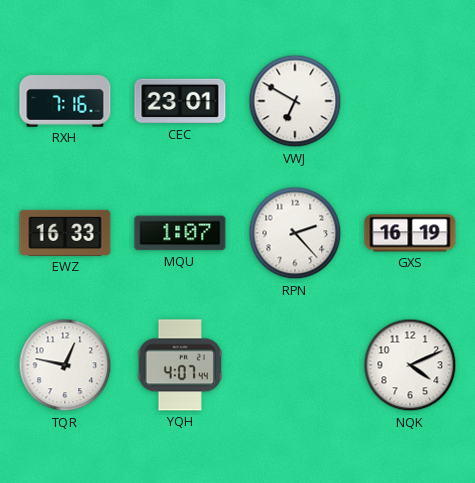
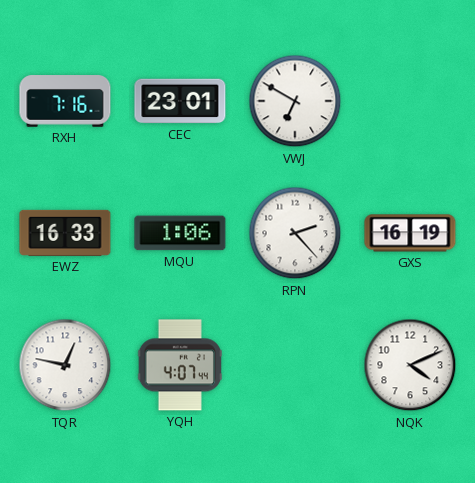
MQU: 1:07 -> 1:06
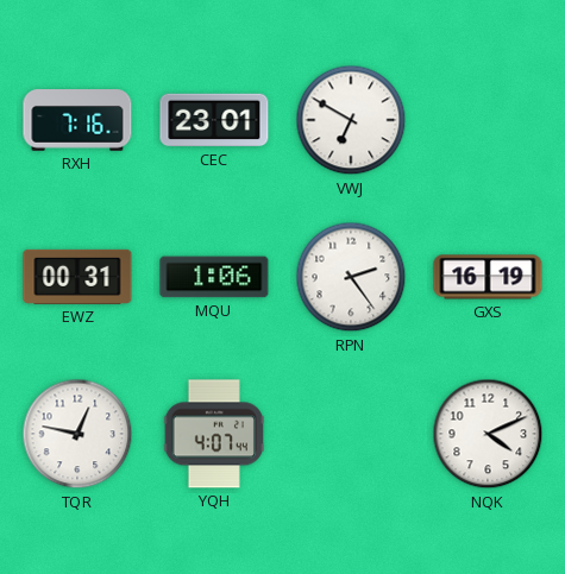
EWZ: 16:33 -> 00:31
RPN: 2:23 -> 2:24
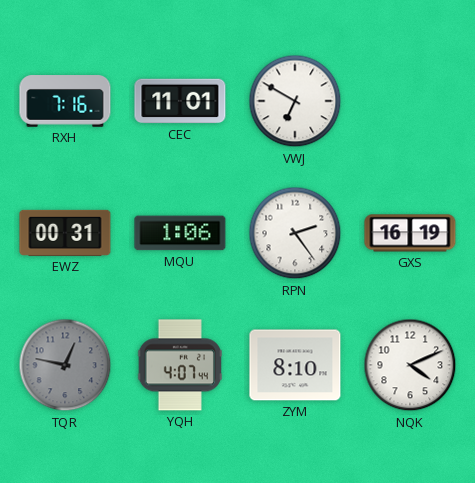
CEC: 23:01 -> 11:01
TQR dial: white -> grey
ZYM: none -> 8:10
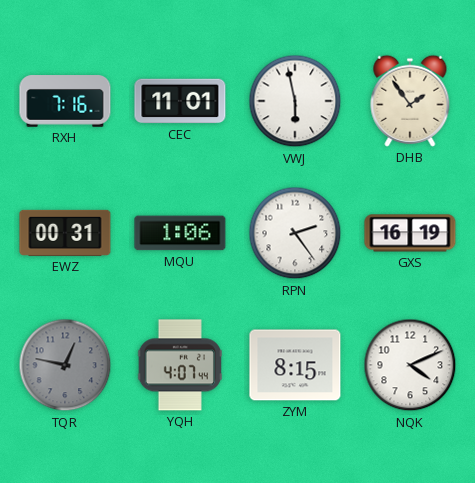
VWJ: 6:50 -> 5:58
DHB: none -> 1:54
ZYM: 8:10 -> 8:15
